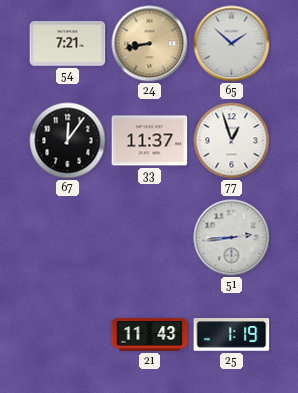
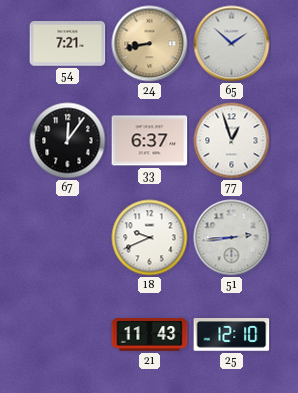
33: 11:37 -> 6:37
18: none -> 9:41
25: 1:19 -> 12:10
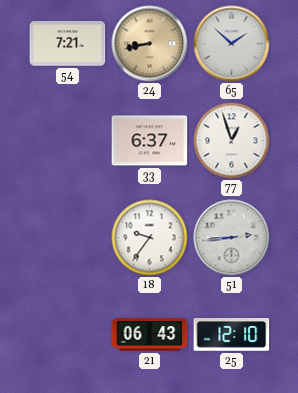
67: 12:06 -> none
18: 9:41 -> 9:36
21: 11:43 -> 06:43
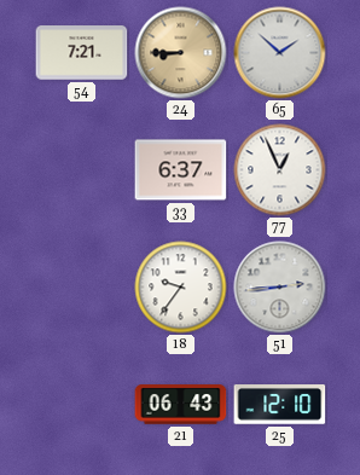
24: 8:43 -> 8:45
77: 12:57 -> 12:56
